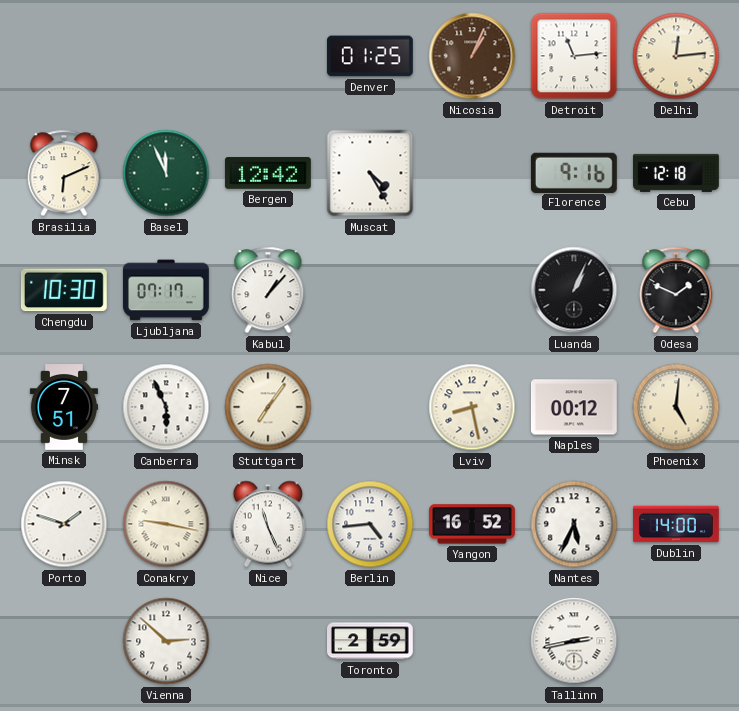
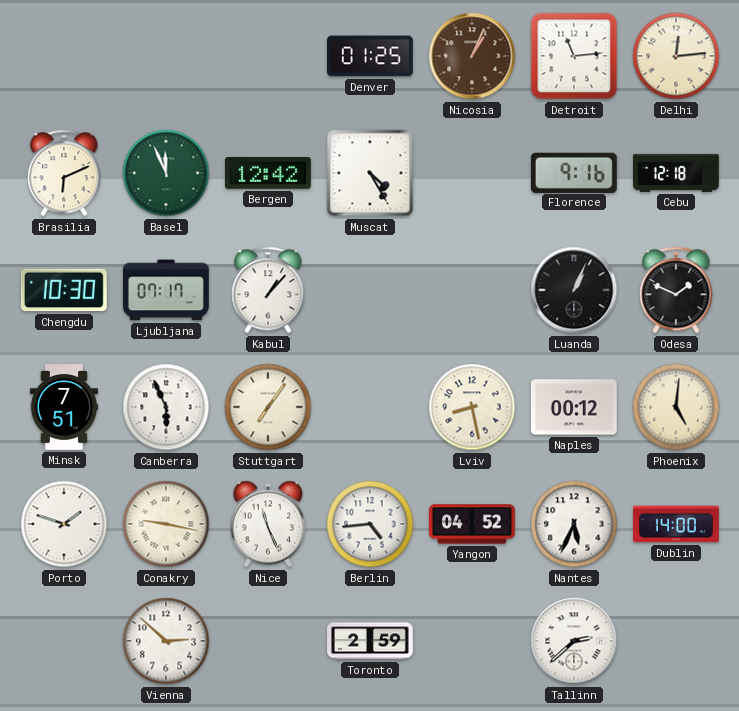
Yangon: 16:52 -> 04:52
Tallinn: 2:43 -> 2:38
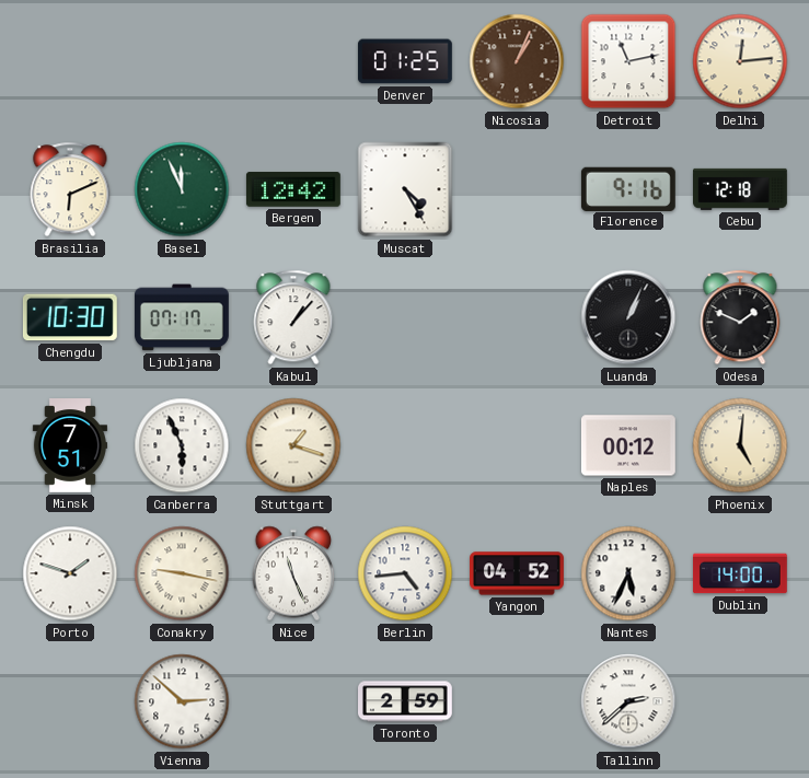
Detroit: 11:14 -> 11:13
Stuttgart: 7:06 -> 1:18
Lviv: 8:28 -> none
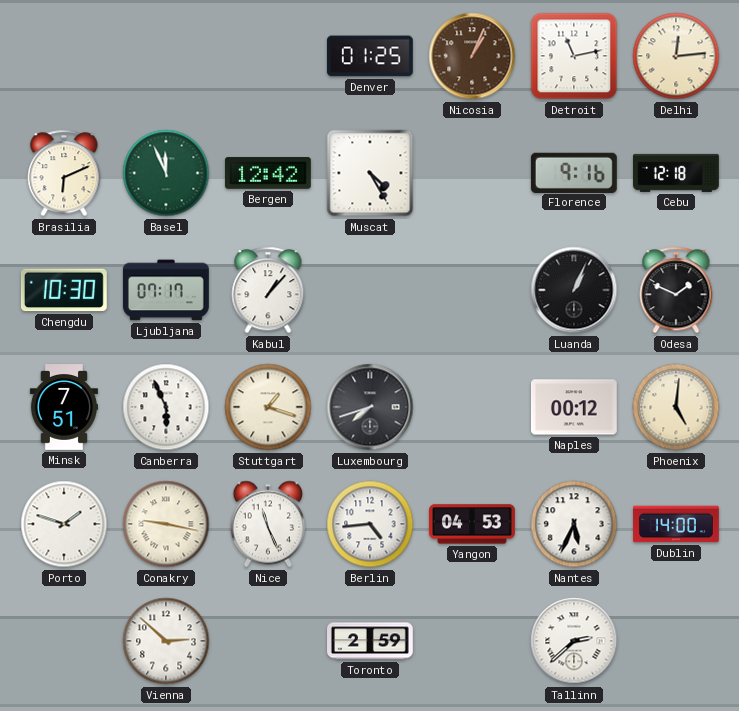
Luxembourg: none -> 7:42
Yangon: 04:52 -> 04:53
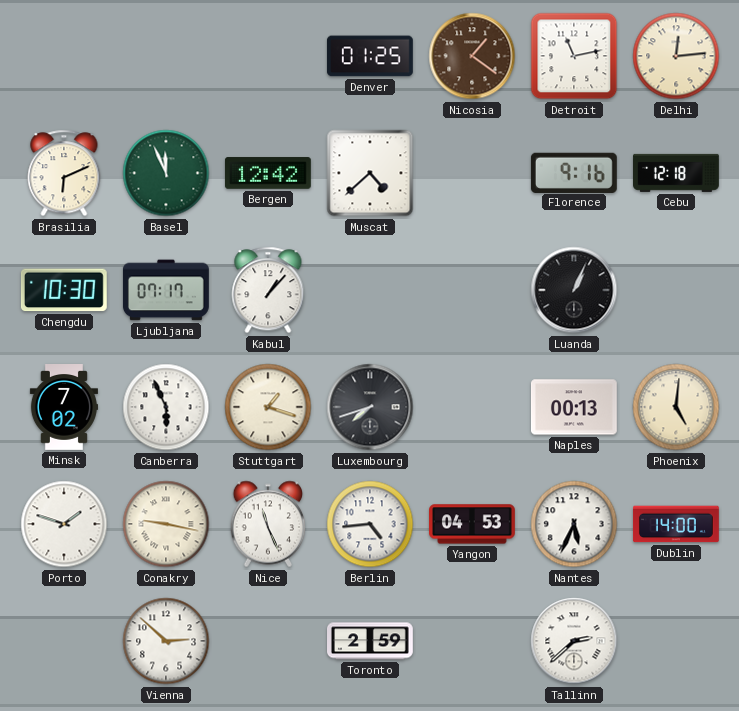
Nicosia: 1:04 -> 1:21
Muscat: 4:25 -> 4:38
Odesa: 1:49 -> none
Minsk: 7:51 -> 7:02
Naples: 00:12 -> 00:13
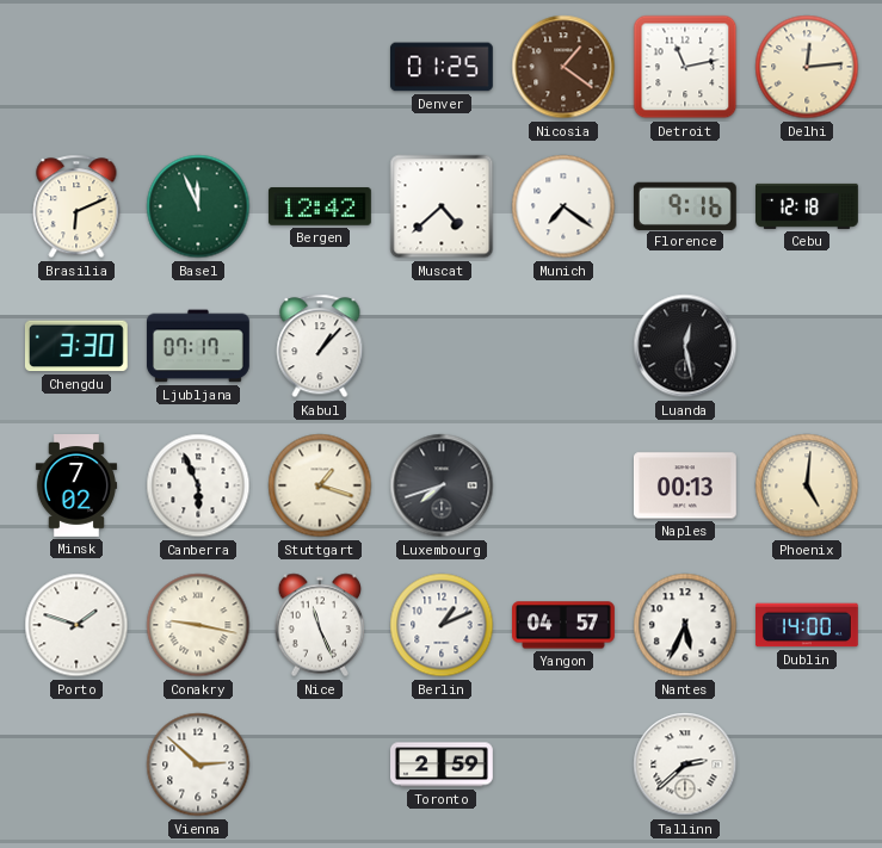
Munich: none -> 7:21
Chengdu: 10:30 -> 3:30
Luanda: 1:04 -> 12:28
Berlin: 4:44 -> 1:11
Yangon: 04:53 -> 04:57
